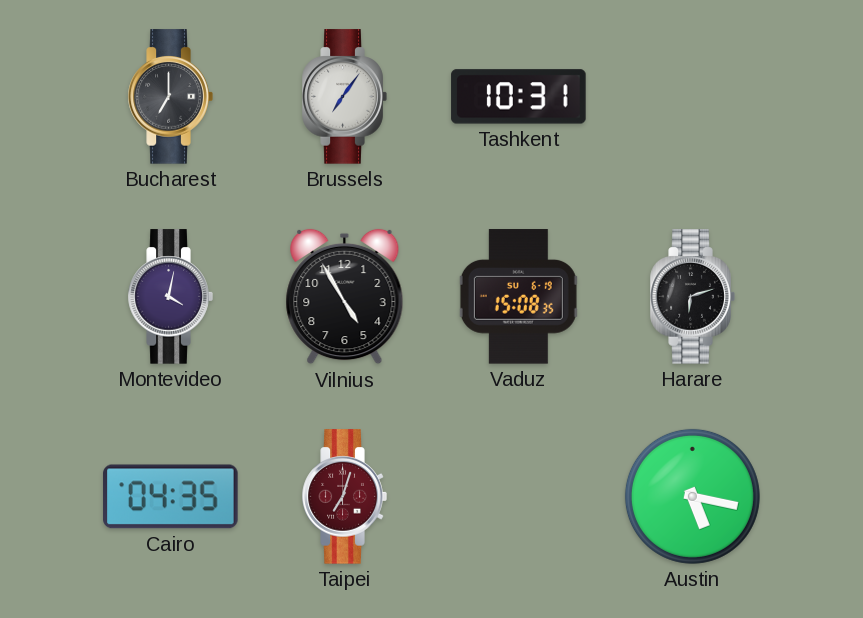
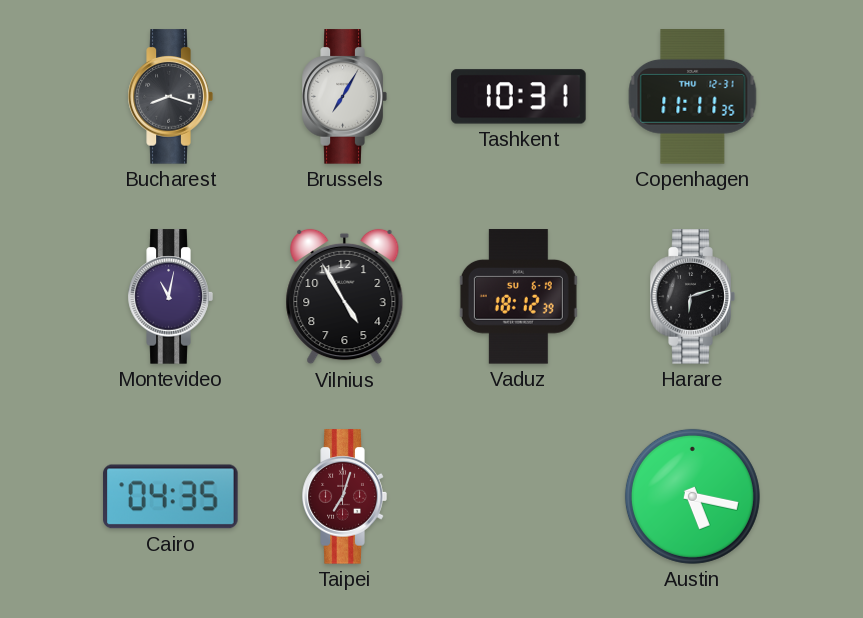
Bucharest: 7:00 -> 8:18
Brussels: 7:06 -> 7:05
Copenhagen: none -> 11:11
Montevideo: 4:02 -> 11:02
Vaduz: 15:08 -> 18:12
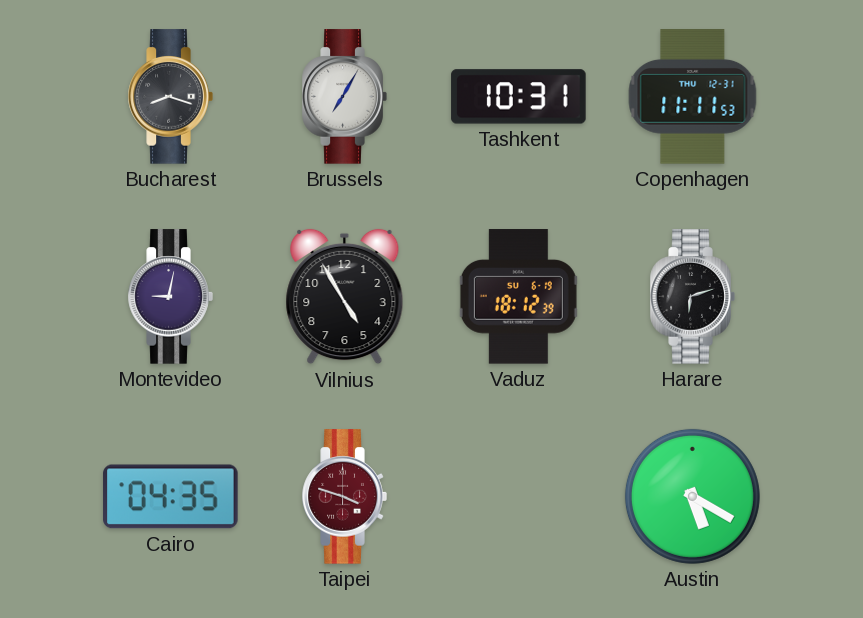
Copenhagen: 11:11:35 -> 11:11:53
Montevideo: 11:02 -> 9:02
Taipei: 7:03 -> 3:48
Austin: 5:17 -> 5:20
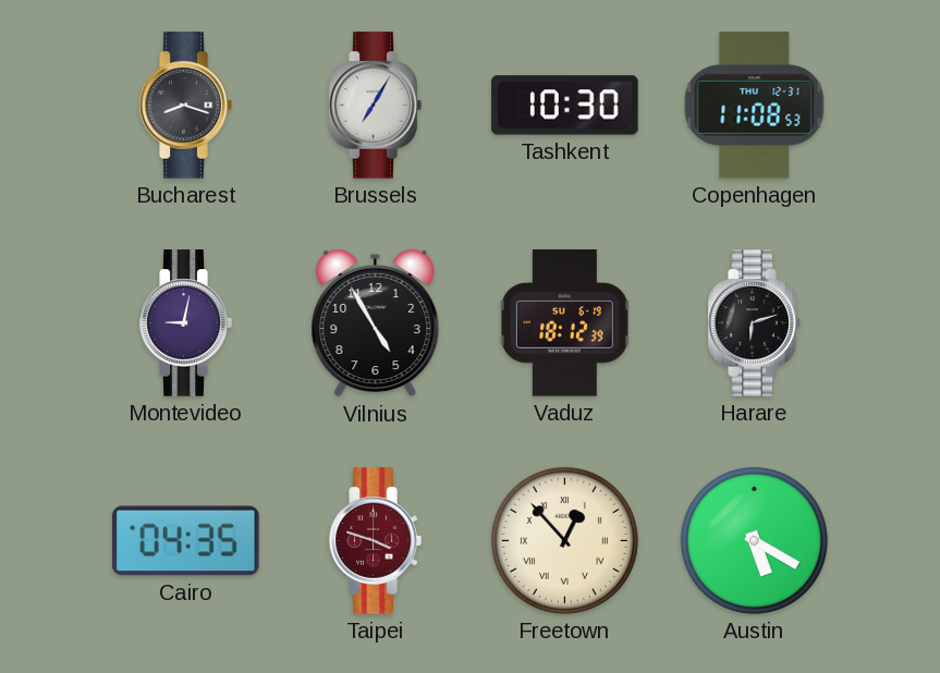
Tashkent: 10:31 -> 10:30
Copenhagen: 11:11 -> 11:08
Freetown: none -> 12:53
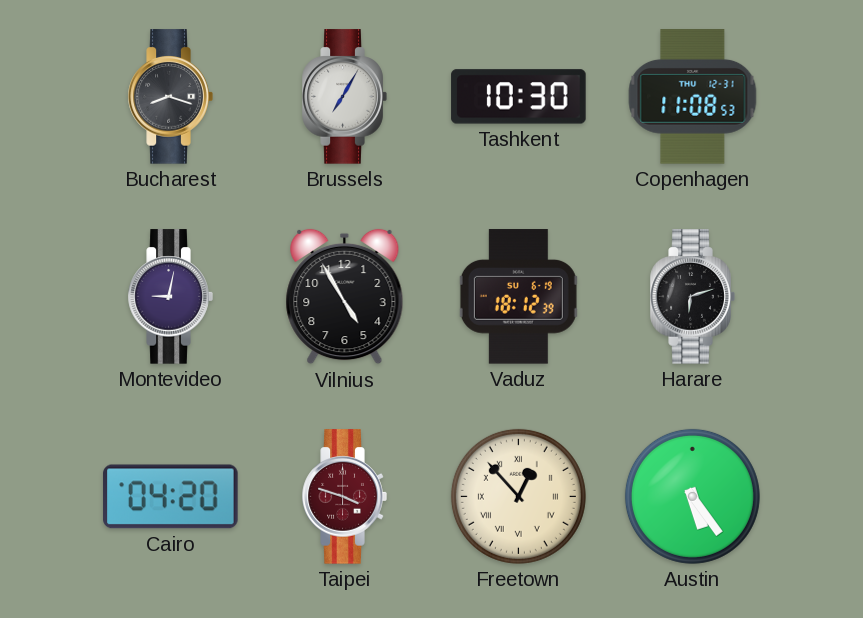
Cairo: 04:35 -> 04:20
Austin: 5:20 -> 5:24
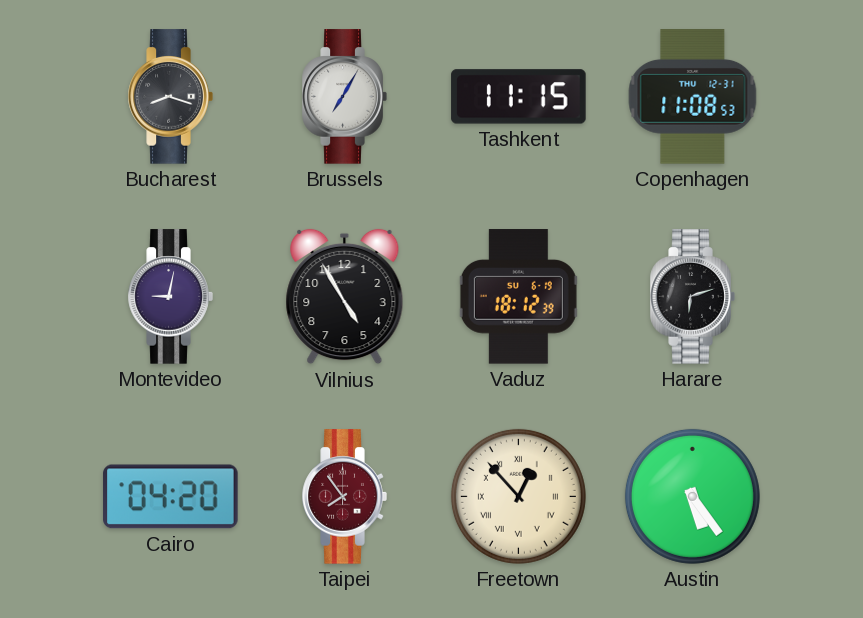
Tashkent: 10:30 -> 11:15
Taipei: 3:48 -> 7:54
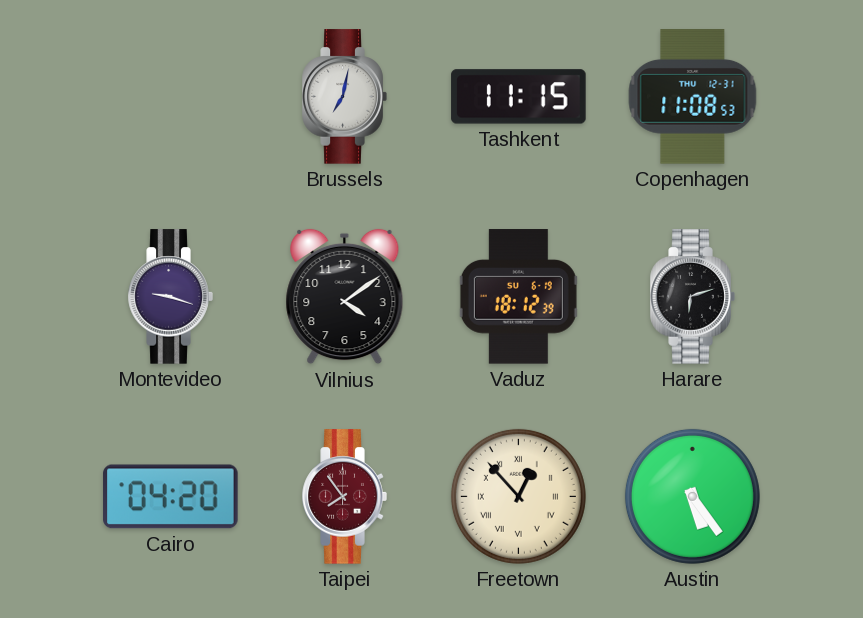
Bucharest: 8:18 -> none
Brussels: 7:05 -> 7:02
Montevideo: 9:02 -> 9:18
Vilnius: 4:55 -> 4:09
